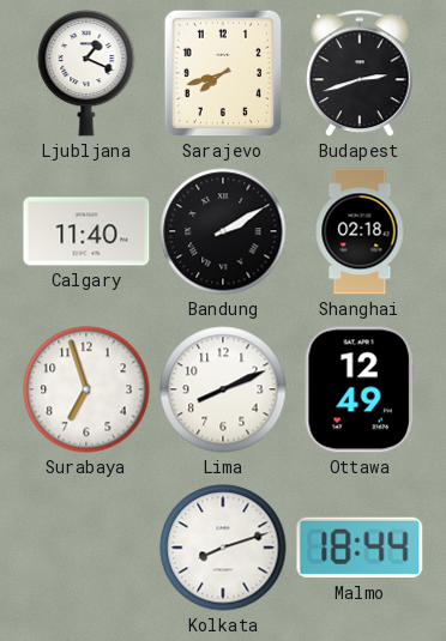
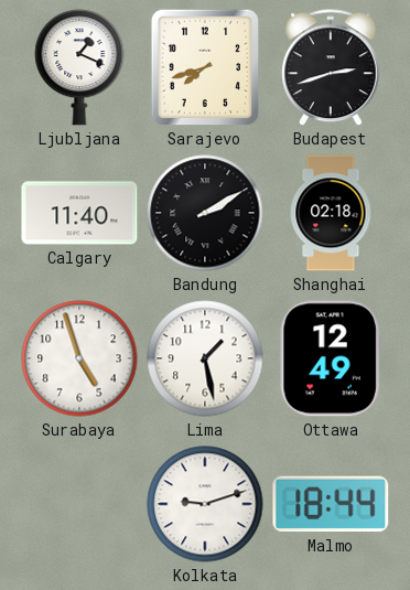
Surabaya: 6:57 -> 4:57
Lima: 8:11 -> 1:28
Kolkata: 8:12 -> 9:12
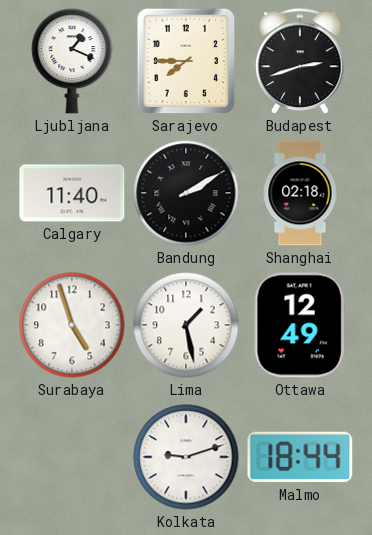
Sarajevo: 7:42 -> 7:45
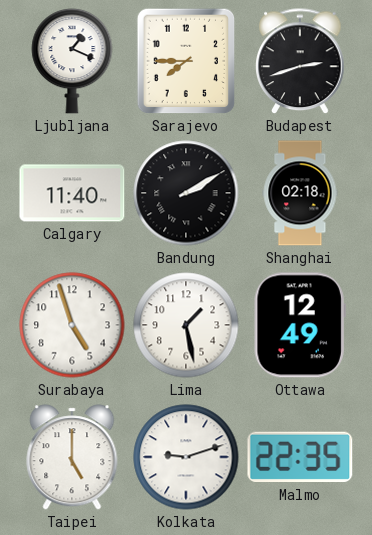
Taipei: none -> 5:00
Malmo: 18:44 -> 22:35
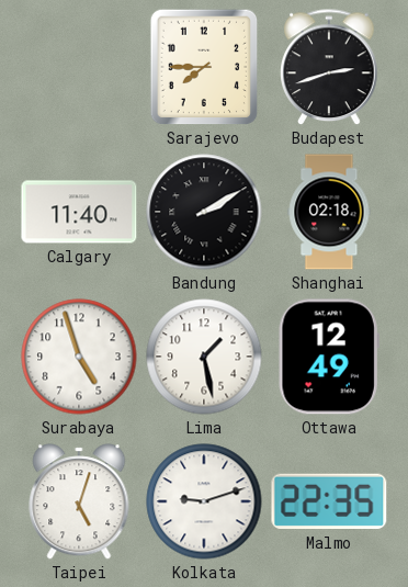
Ljubljana: 1:19 -> none
Taipei: 5:00 -> 5:03
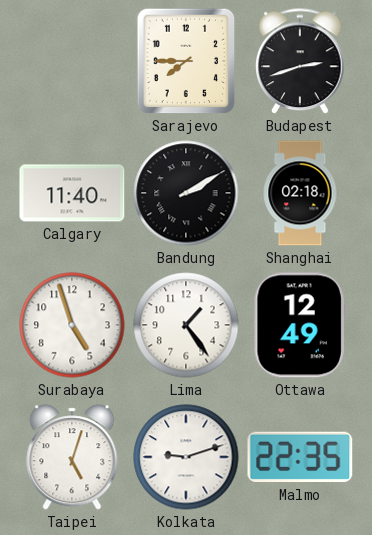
Lima: 1:28 -> 1:24
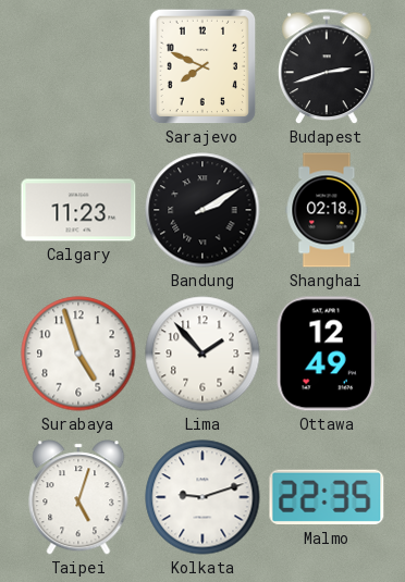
Sarajevo: 7:45 -> 7:49
Calgary: 11:40 -> 11:23
Lima: 1:24 -> 1:53
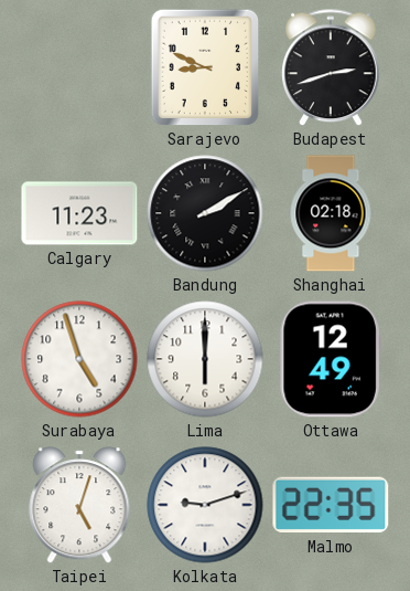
Sarajevo: 7:49 -> 8:49
Lima: 1:53 -> 6:00
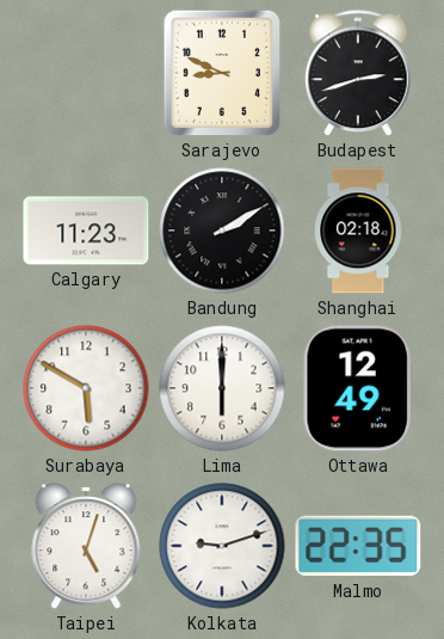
Surabaya: 4:57 -> 5:50
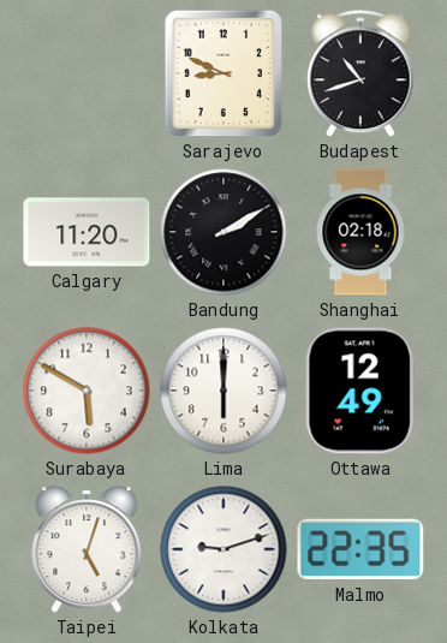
Budapest: 2:42 -> 10:42
Calgary: 11:23 -> 11:20
